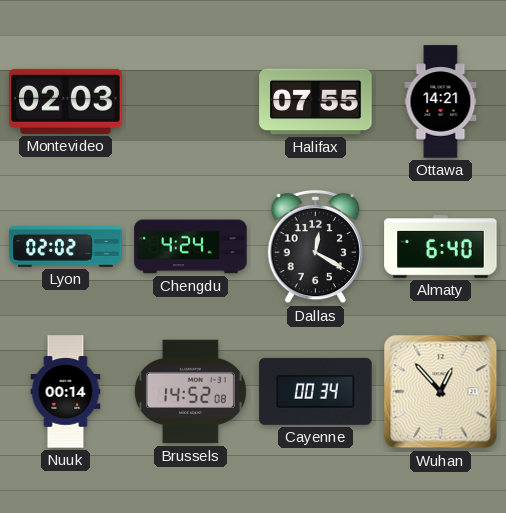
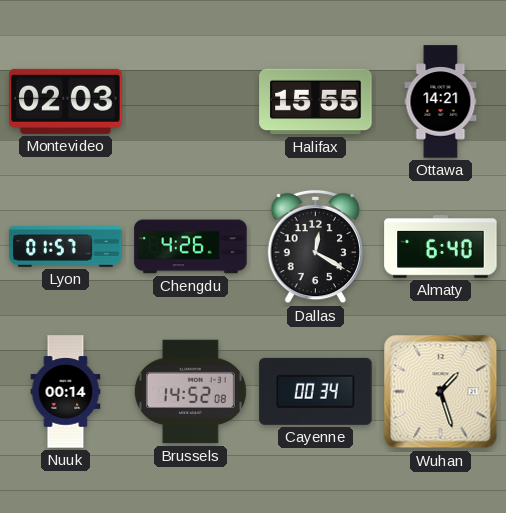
Halifax: 07:55 -> 15:55
Lyon: 02:02 -> 01:57
Chengdu: 4:24 -> 4:26
Wuhan: 12:53 -> 1:27
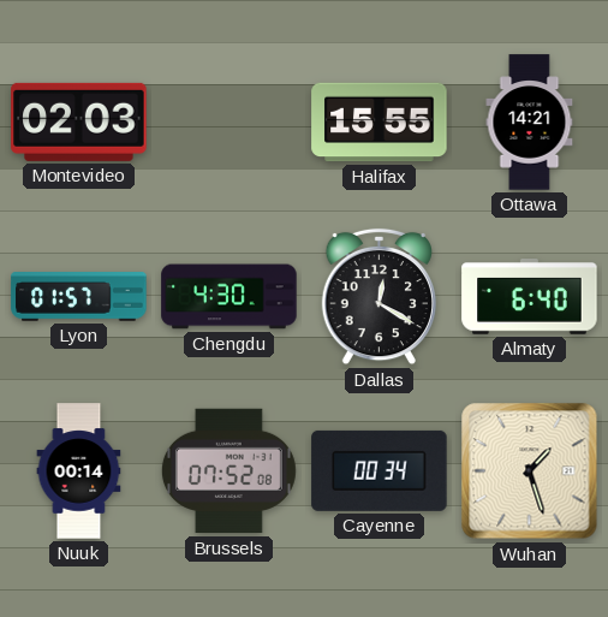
Chengdu: 4:26 -> 4:30
Brussels: 14:52 -> 07:52
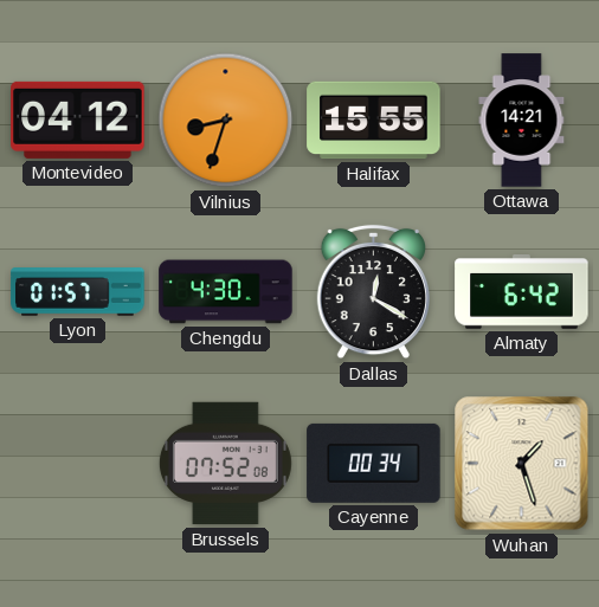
Montevideo: 02:03 -> 04:12
Vilnius: none -> 8:33
Almaty: 6:40 -> 6:42
Nuuk: 00:14 -> none
